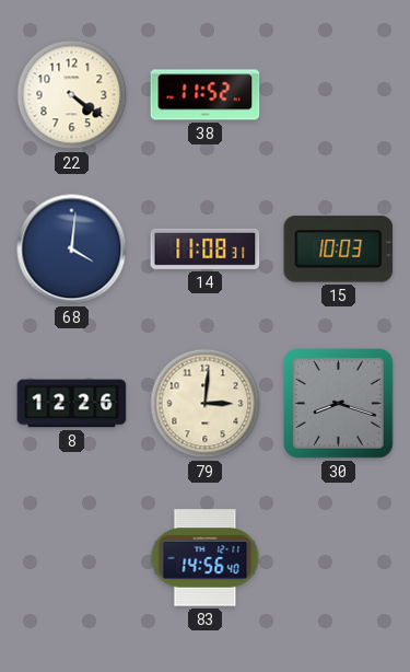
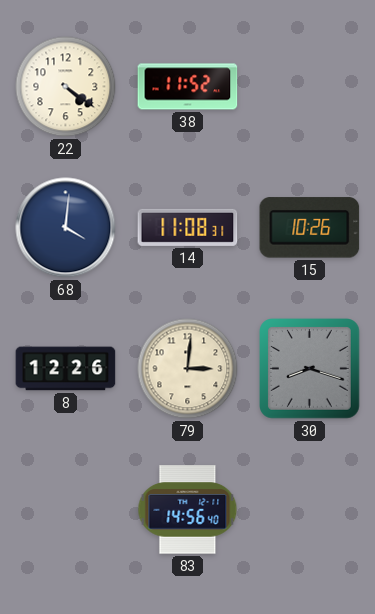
15: 10:03 -> 10:26
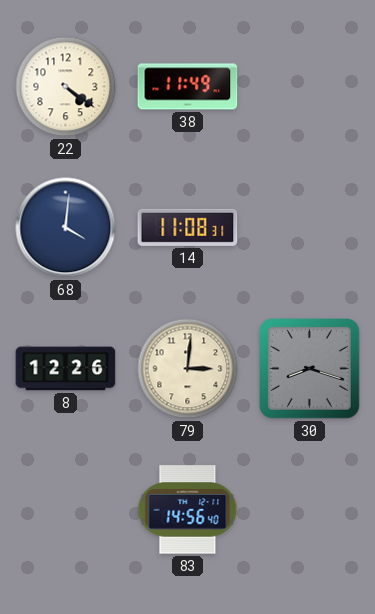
38: 11:52 -> 11:49
15: 10:26 -> none
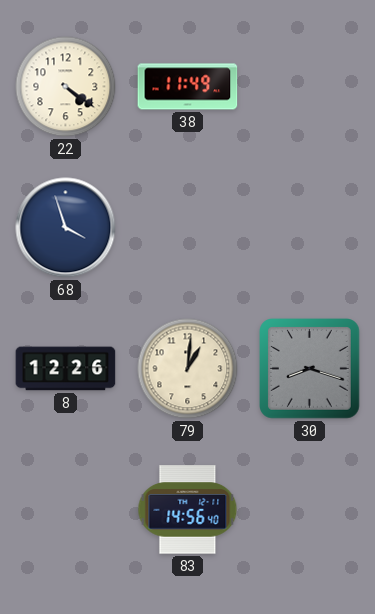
68: 4:01 -> 3:57
14: 11:08 -> none
79: 3:01 -> 1:01
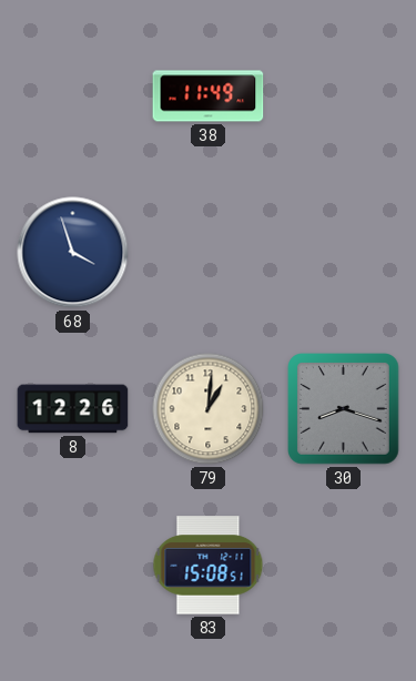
22: 4:21 -> none
83: 14:56 -> 15:08
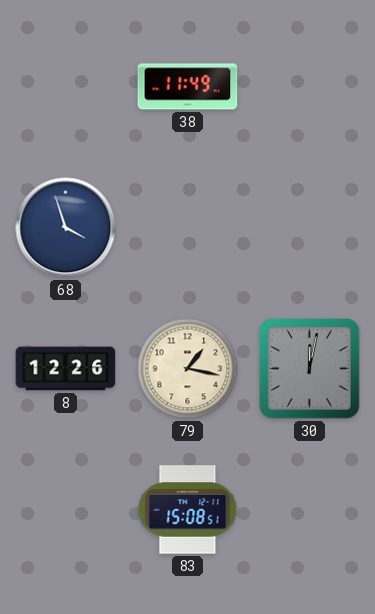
79: 1:01 -> 1:17
30: 8:18 -> 12:02
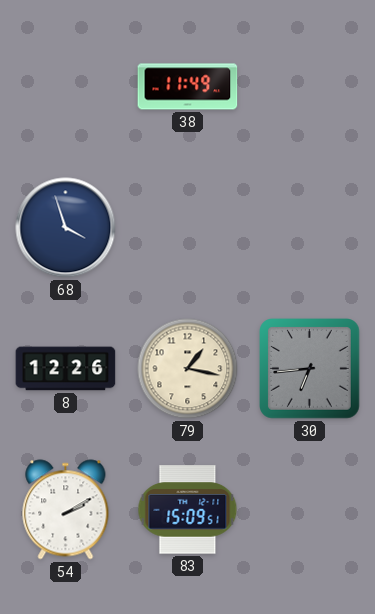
30: 12:02 -> 6:44
54: none -> 2:10
83: 15:08 -> 15:09
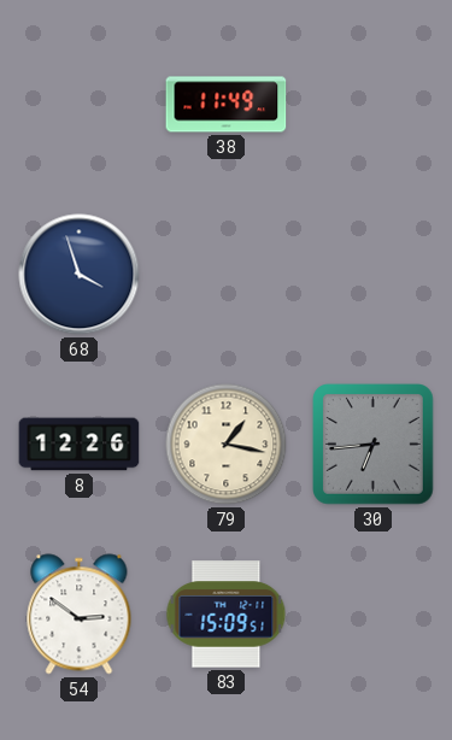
54: 2:10 -> 2:51
